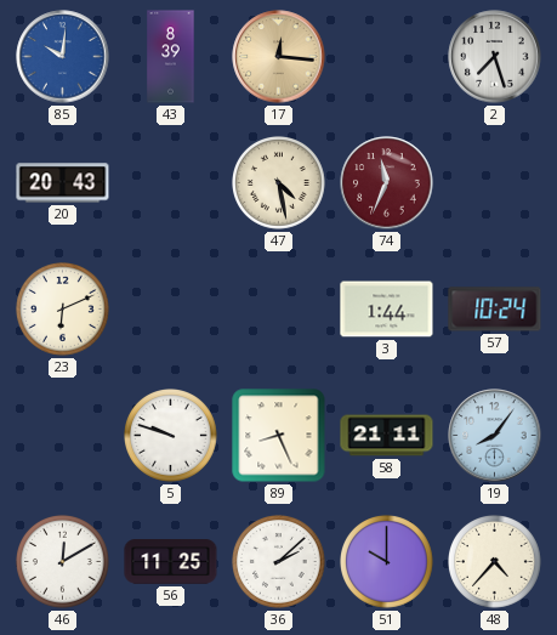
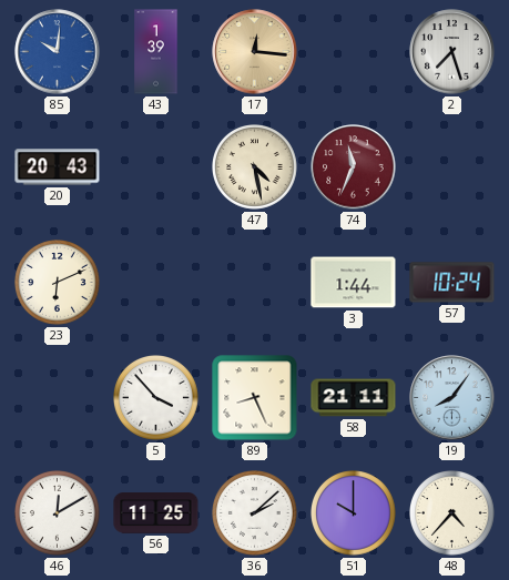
43: 8:39 -> 1:39
5: 9:48 -> 3:53
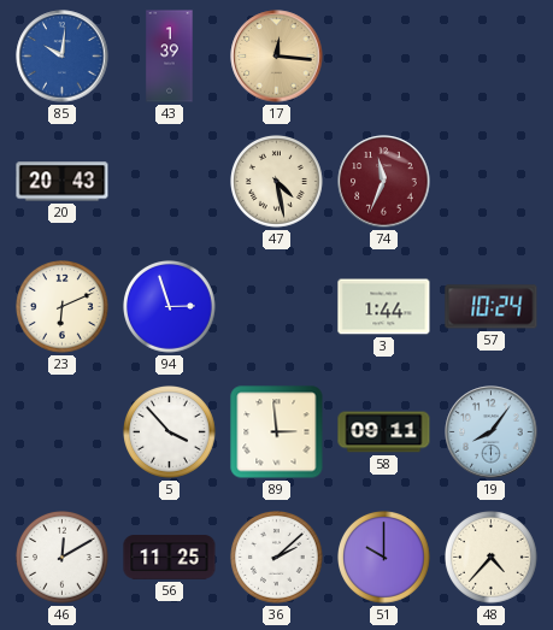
2: 7:27 -> none
94: none -> 2:57
89: 8:26 -> 2:59
58: 21:11 -> 09:11
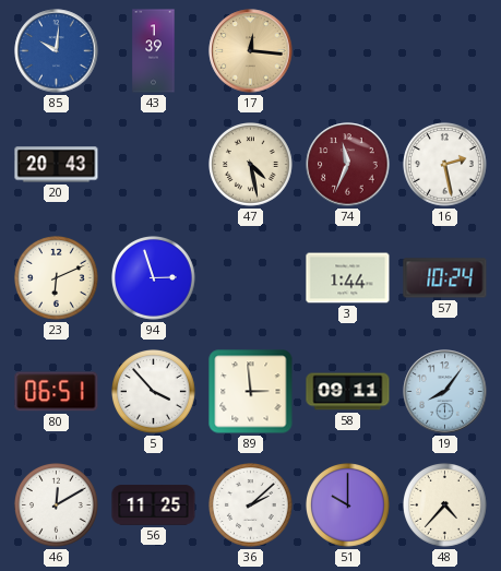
16: none -> 2:28
80: none -> 06:51
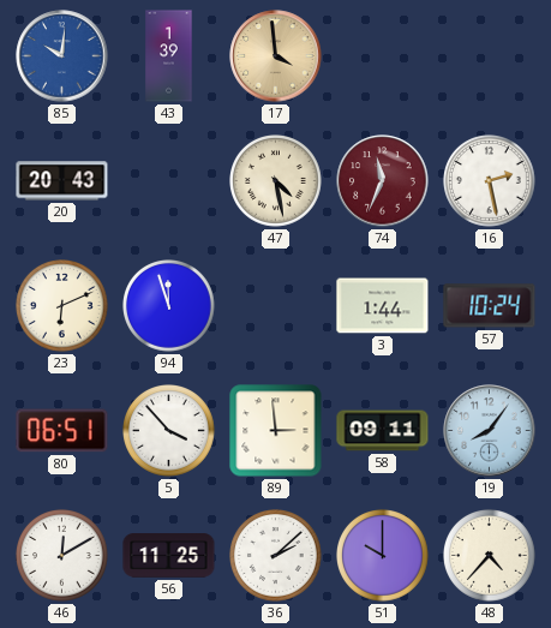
17: 12:16 -> 3:59
94: 2:57 -> 11:57
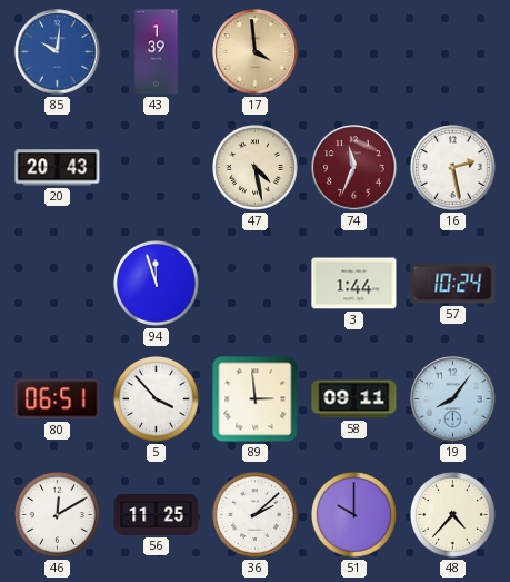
23: 6:11 -> none
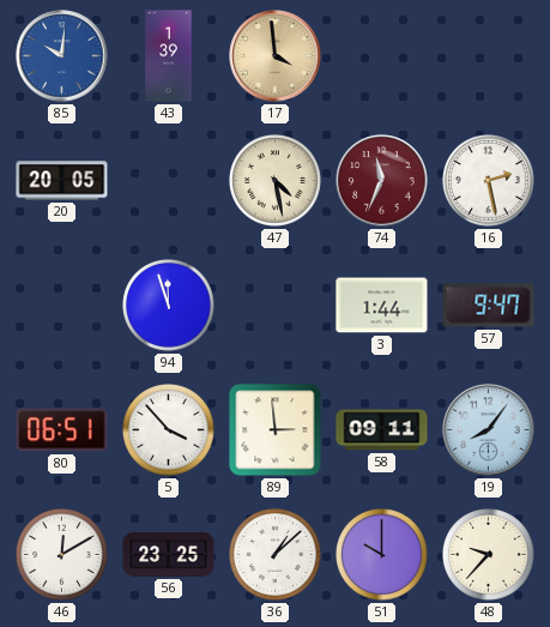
20: 20:43 -> 20:05
57: 10:24 -> 9:47
56: 11:25 -> 23:25
36: 2:08 -> 1:08
48: 4:37 -> 9:37
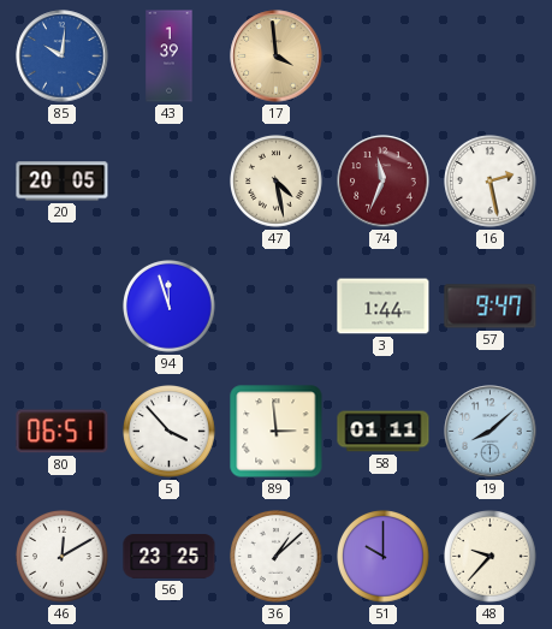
58: 09:11 -> 01:11
19: 8:06 -> 8:08
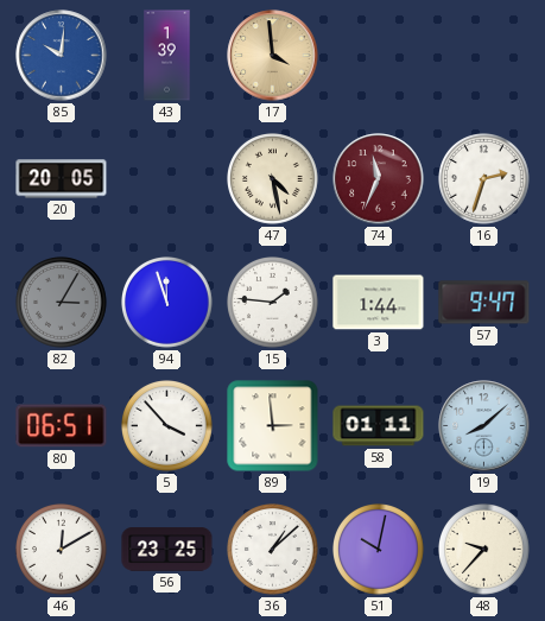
16: 2:28 -> 2:33
82: none -> 3:05
15: none -> 1:46
51: 10:00 -> 10:02
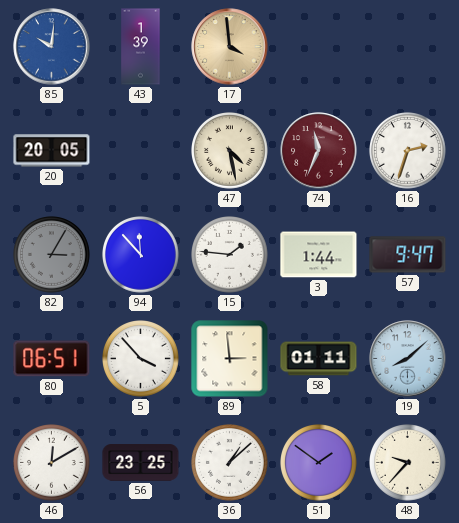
94: 11:57 -> 11:53
51: 10:02 -> 1:51
